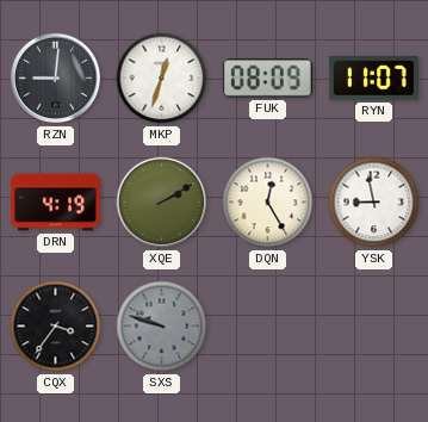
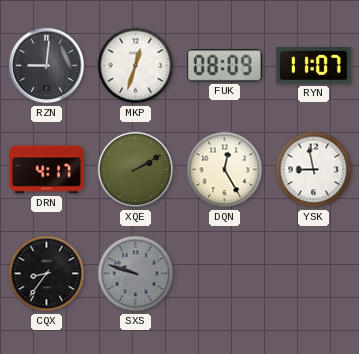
DRN: 4:19 -> 4:17
CQX: 3:36 -> 8:36
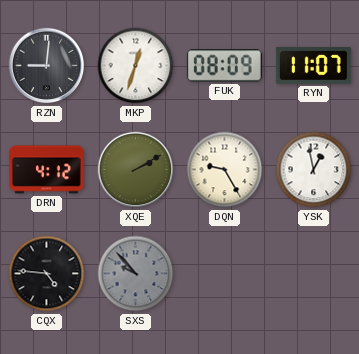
DRN: 4:17 -> 4:12
DQN: 12:25 -> 9:25
YSK: 8:58 -> 12:58
CQX: 8:36 -> 4:46
SXS: 9:48 -> 9:53
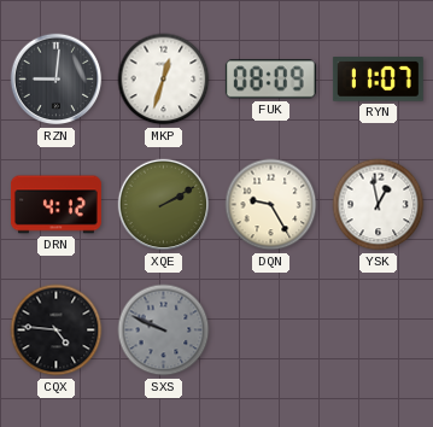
SXS: 9:53 -> 9:49
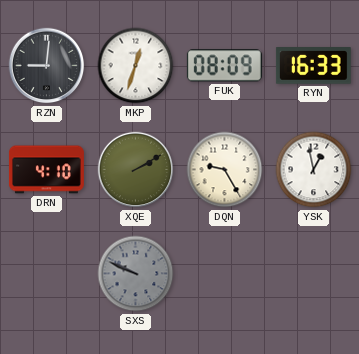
RYN: 11:07 -> 16:33
DRN: 4:12 -> 4:10
CQX: 4:46 -> none
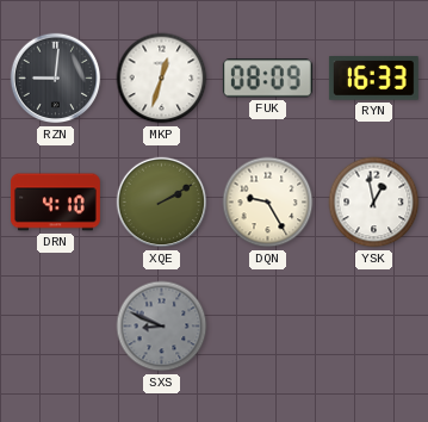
SXS: 9:49 -> 8:49
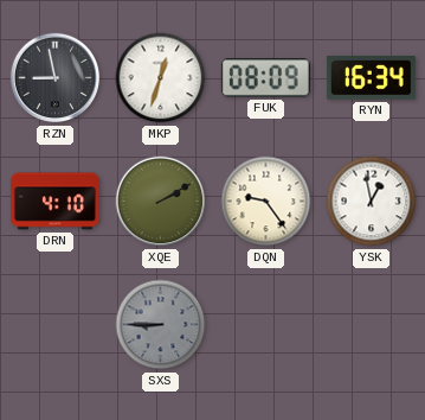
RZN: 9:01 -> 8:58
RYN: 16:33 -> 16:34
DQN: 9:25 -> 9:24
SXS: 8:49 -> 8:45
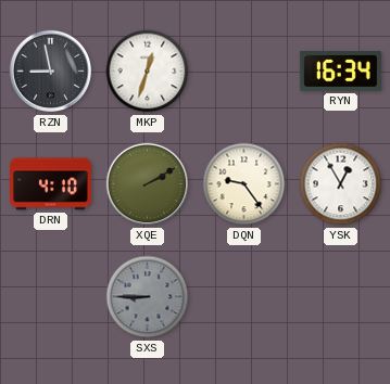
FUK: 08:09 -> none
YSK: 12:58 -> 12:55
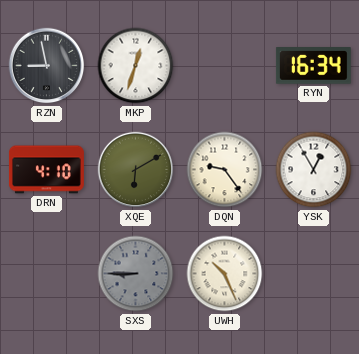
XQE: 2:10 -> 6:10
UWH: none -> 10:26
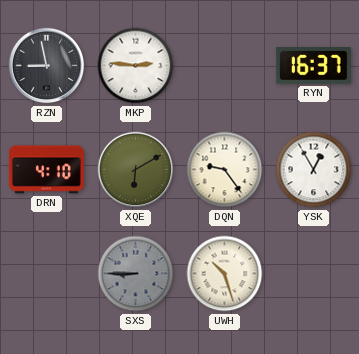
MKP: 12:33 -> 2:46
RYN: 16:34 -> 16:37
UWH: 10:26 -> 10:27
